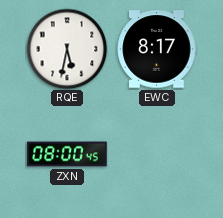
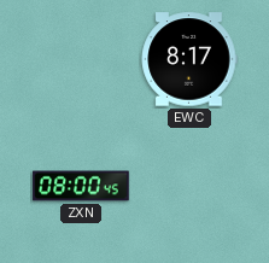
RQE: 5:32 -> none
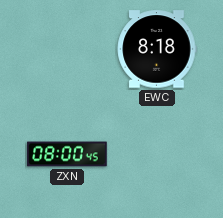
EWC: 8:17 -> 8:18
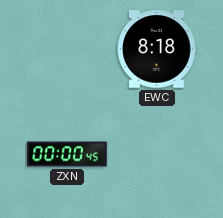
ZXN: 08:00 -> 00:00
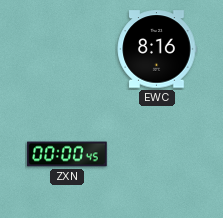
EWC: 8:18 -> 8:16
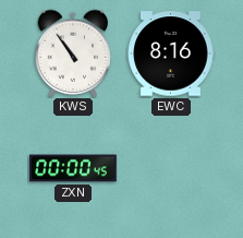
KWS: none -> 10:54
